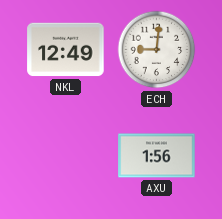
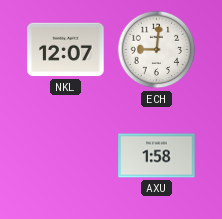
NKL: 12:49 -> 12:07
AXU: 1:56 -> 1:58
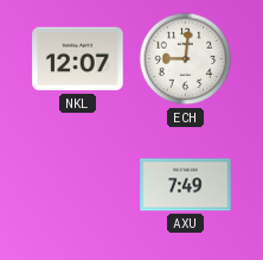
AXU: 1:58 -> 7:49
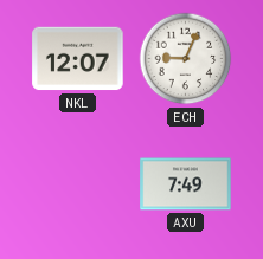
ECH: 9:01 -> 9:04
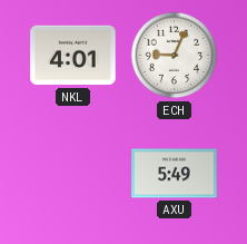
NKL: 12:07 -> 4:01
AXU: 7:49 -> 5:49
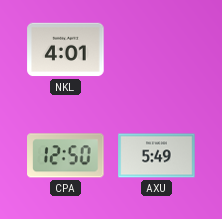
ECH: 9:04 -> none
CPA: none -> 12:50
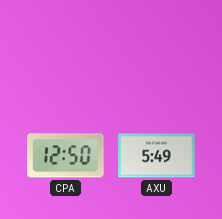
NKL: 4:01 -> none
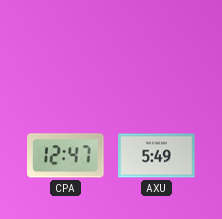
CPA: 12:50 -> 12:47
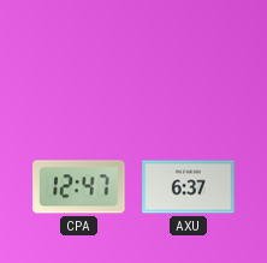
AXU: 5:49 -> 6:37
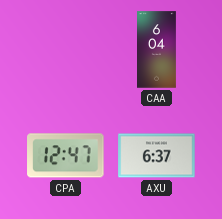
CAA: none -> 6:04
